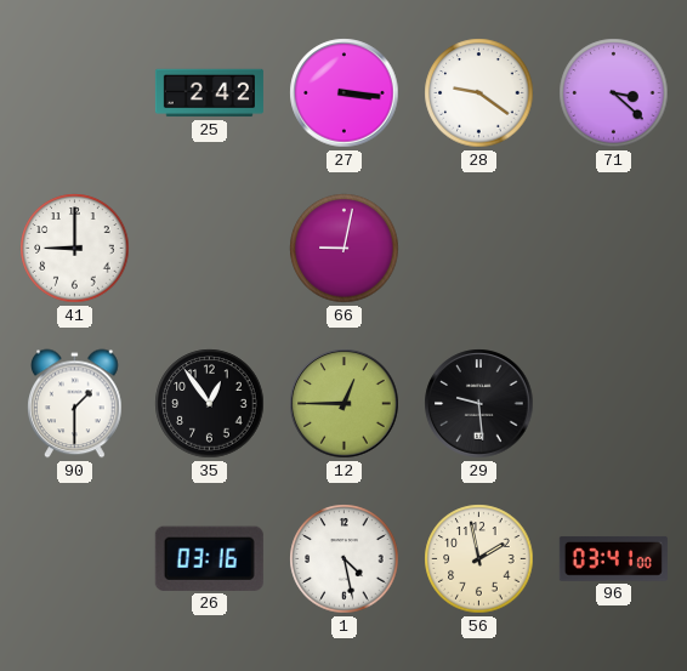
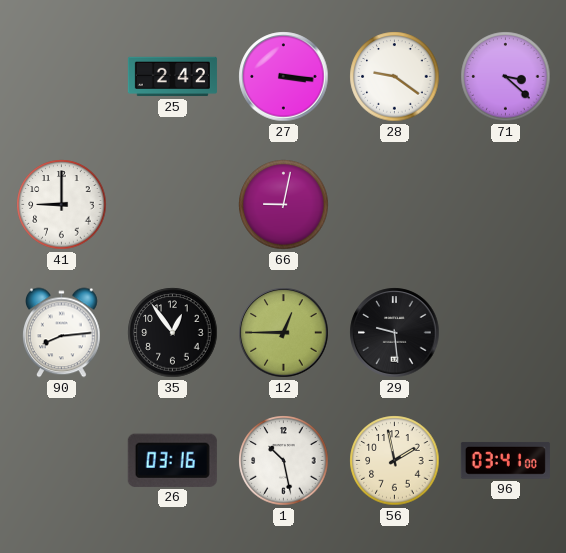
90: 1:30 -> 8:14
1: 4:28 -> 10:28
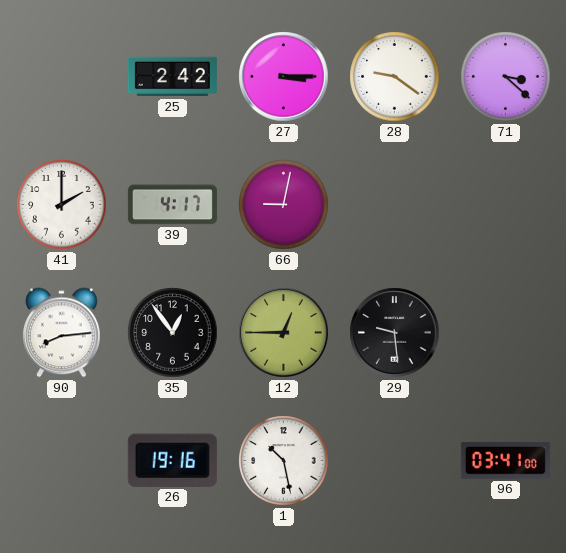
27: 3:16 -> 3:15
41: 9:00 -> 2:00
39: none -> 4:17
26: 03:16 -> 19:16
56: 1:58 -> none
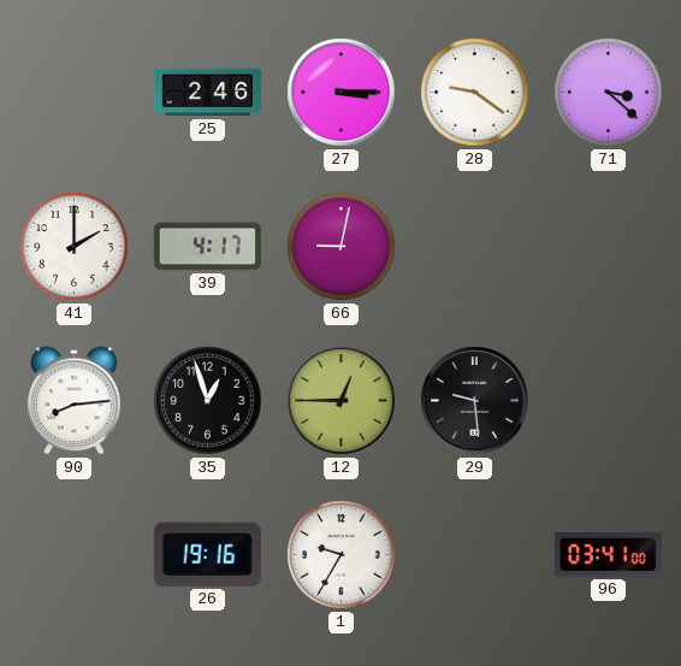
25: 2:42 -> 2:46
35: 12:54 -> 12:57
1: 10:28 -> 9:35
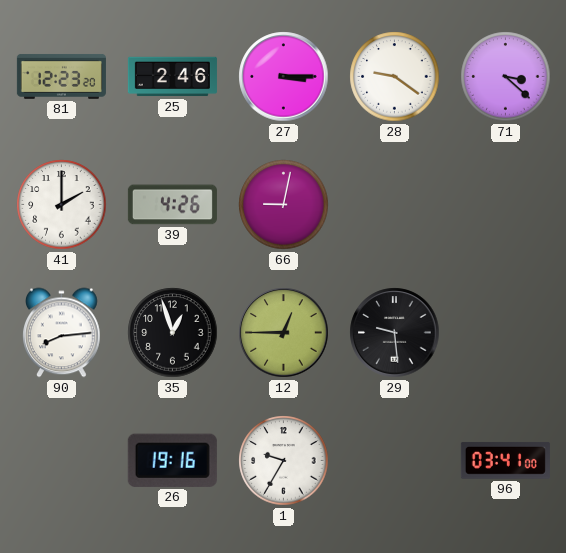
81: none -> 12:23
39: 4:17 -> 4:26
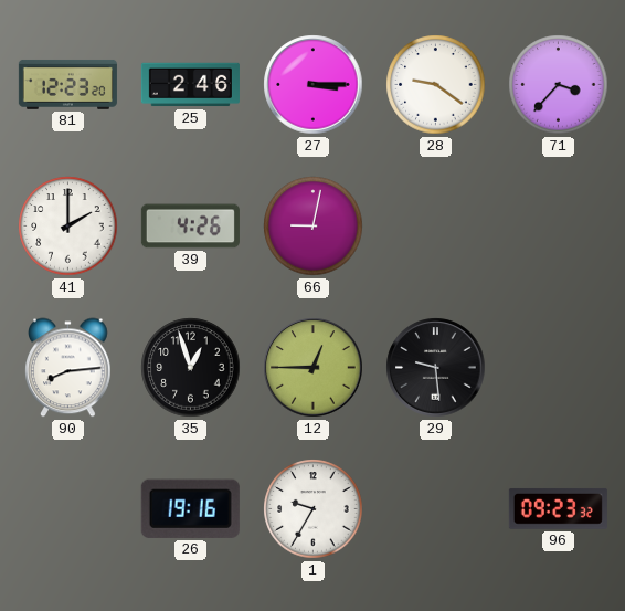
71: 3:22 -> 3:37
96: 03:41 -> 09:23
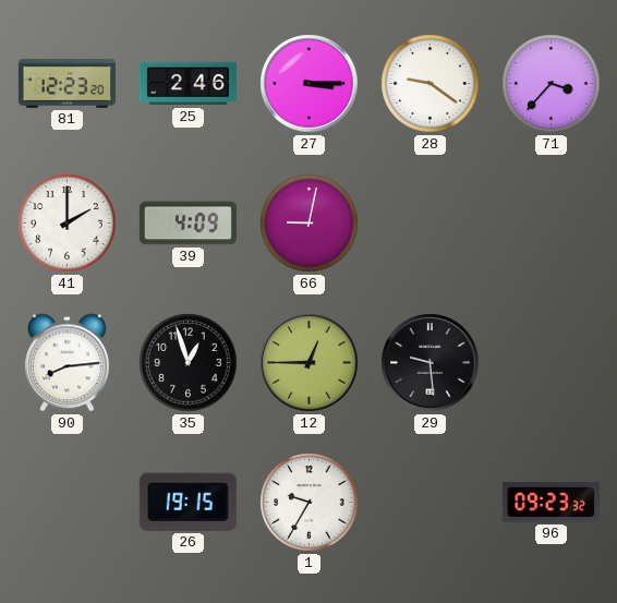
39: 4:26 -> 4:09
26: 19:16 -> 19:15
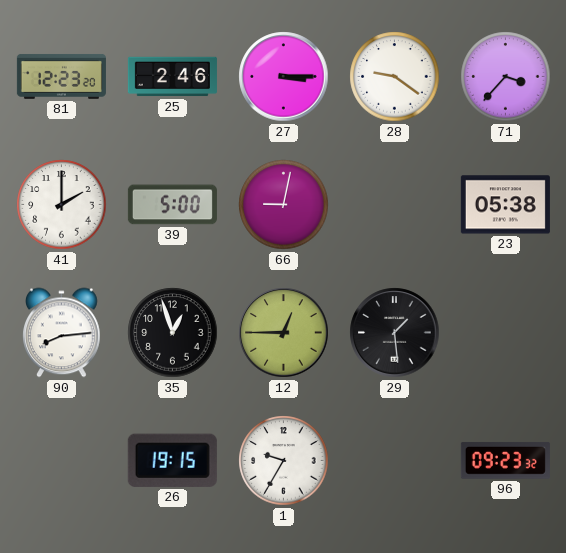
39: 4:09 -> 5:00
23: none -> 05:38
29: 9:29 -> 1:29
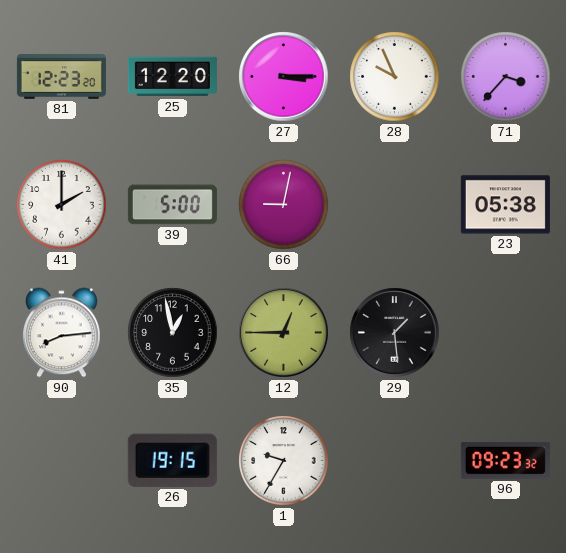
25: 2:46 -> 12:20
28: 9:21 -> 9:56
35: 12:57 -> 12:58
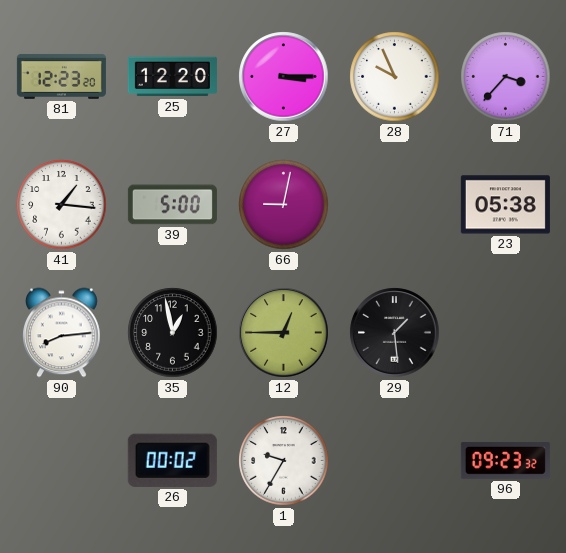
41: 2:00 -> 1:16
26: 19:15 -> 00:02
